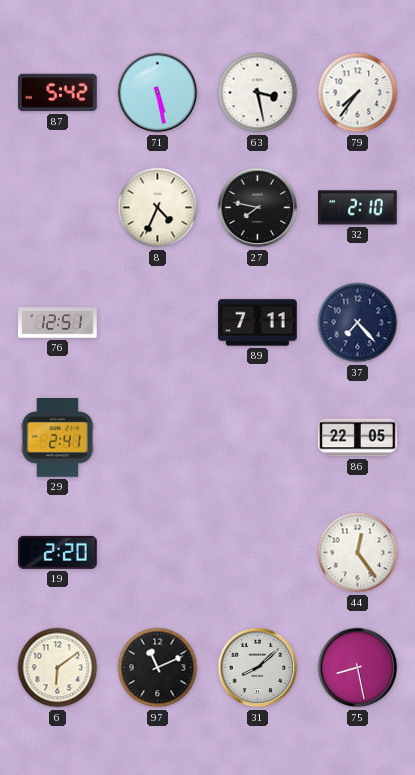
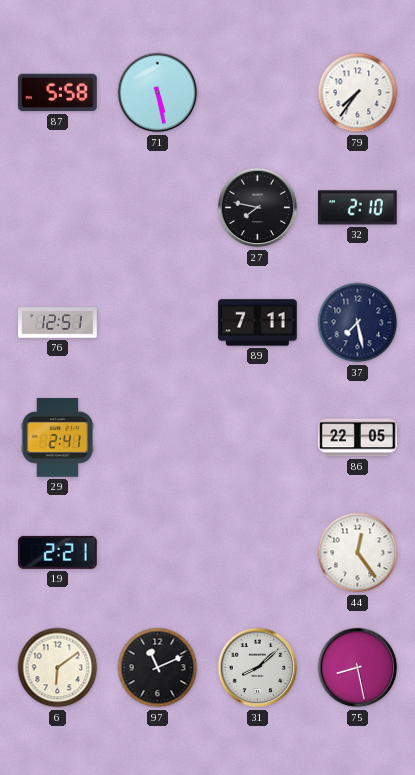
87: 5:42 -> 5:58
63: 3:28 -> none
8: 4:34 -> none
37: 7:23 -> 7:28
19: 2:20 -> 2:21
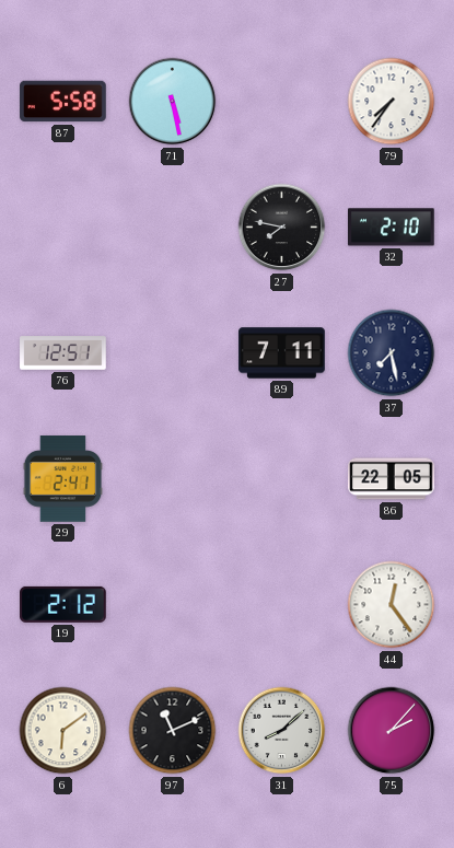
19: 2:21 -> 2:12
75: 8:28 -> 2:07
